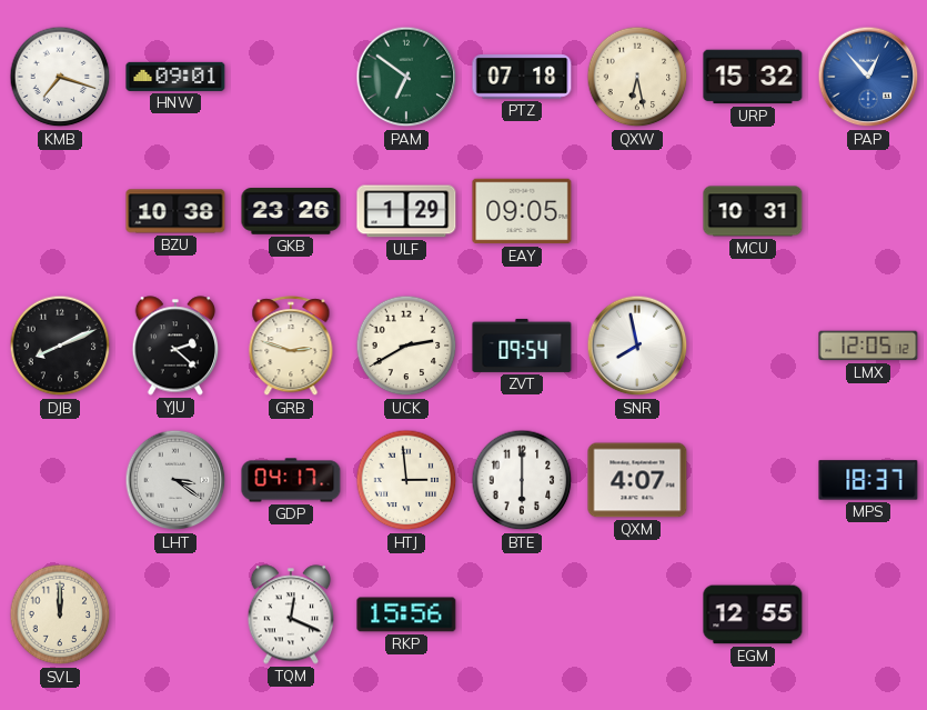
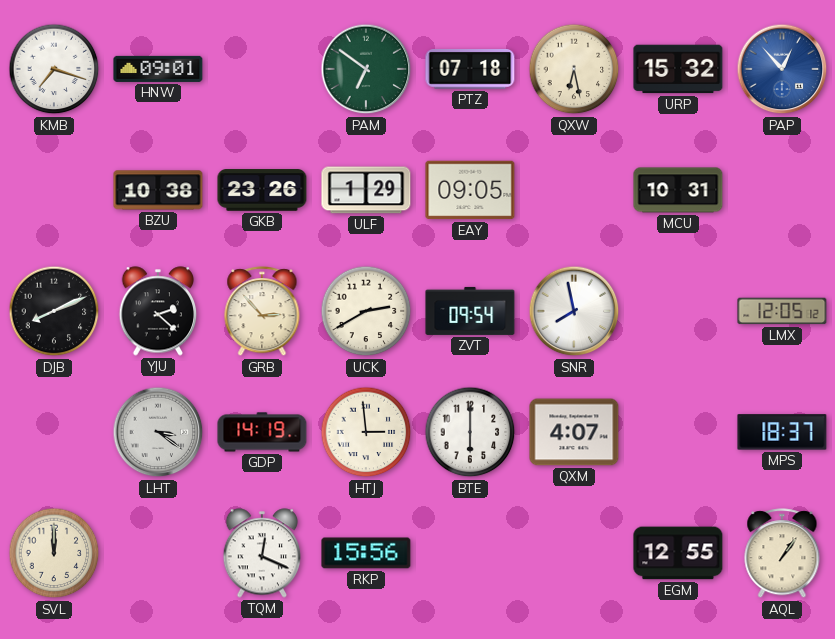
GRB: 2:48 -> 2:53
GDP: 04:17 -> 14:19
AQL: none -> 1:06
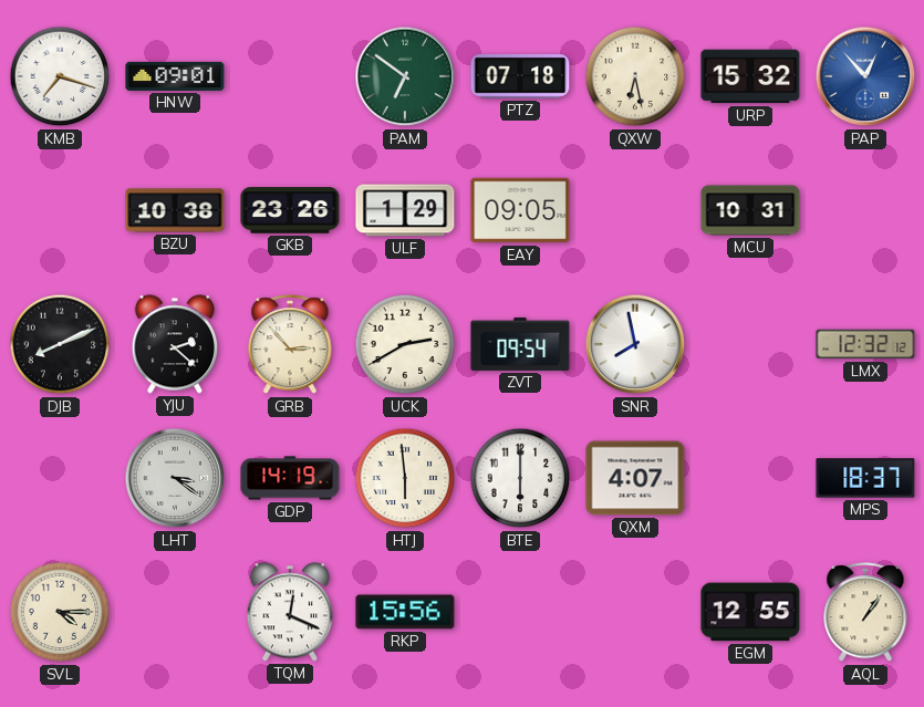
LMX: 12:05 -> 12:32
HTJ: 2:59 -> 5:59
SVL: 12:00 -> 4:15
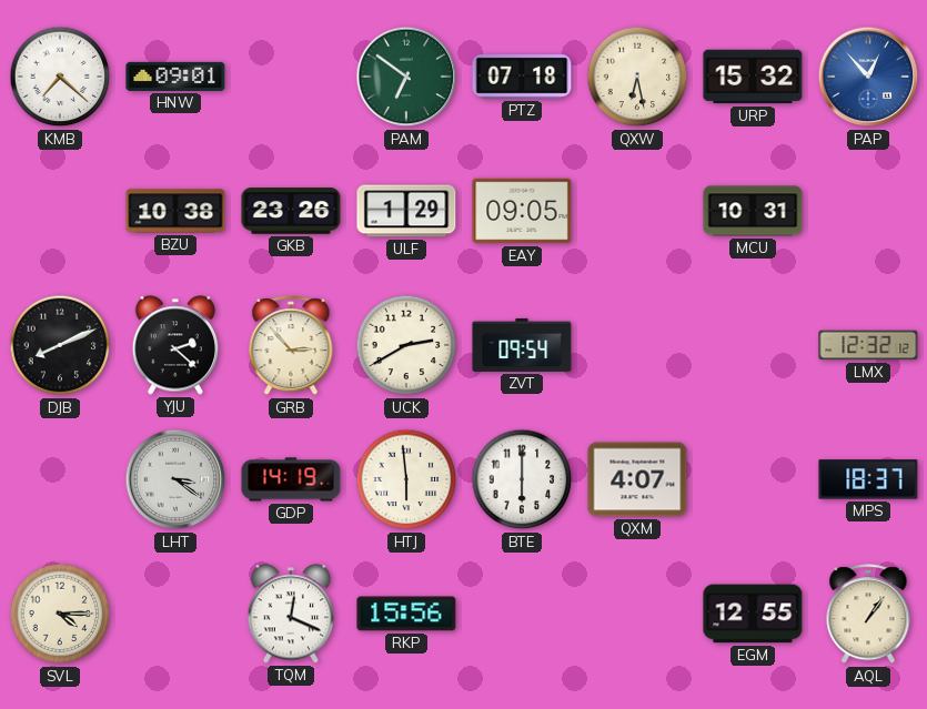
KMB: 7:18 -> 7:22
SNR: 7:58 -> none
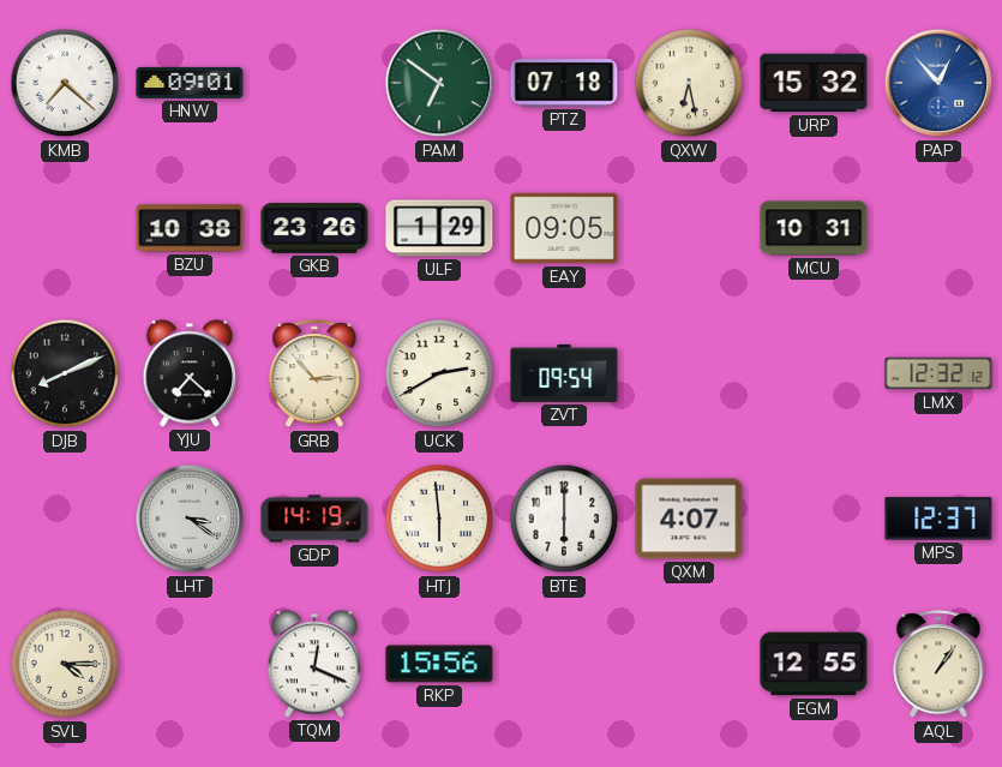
YJU: 2:22 -> 7:22
MPS: 18:37 -> 12:37
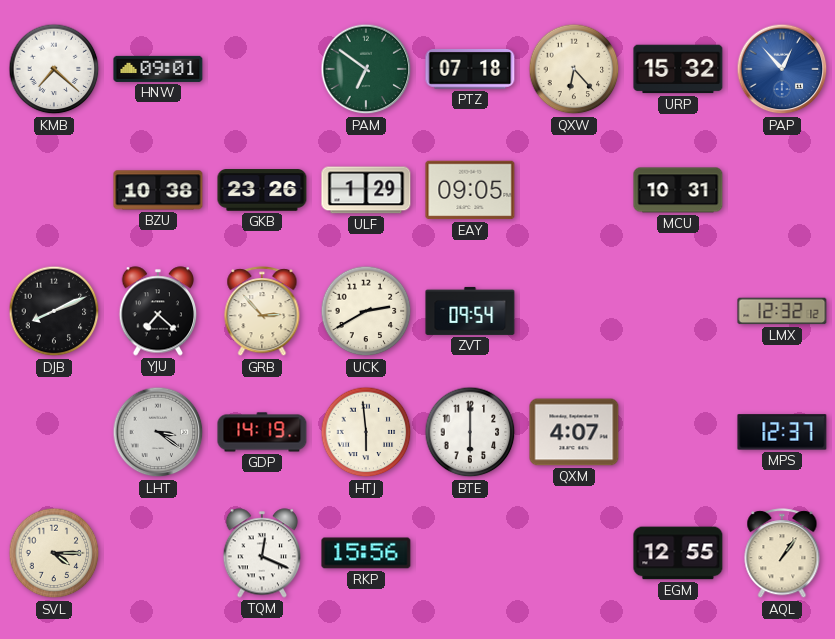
QXW: 6:28 -> 6:23
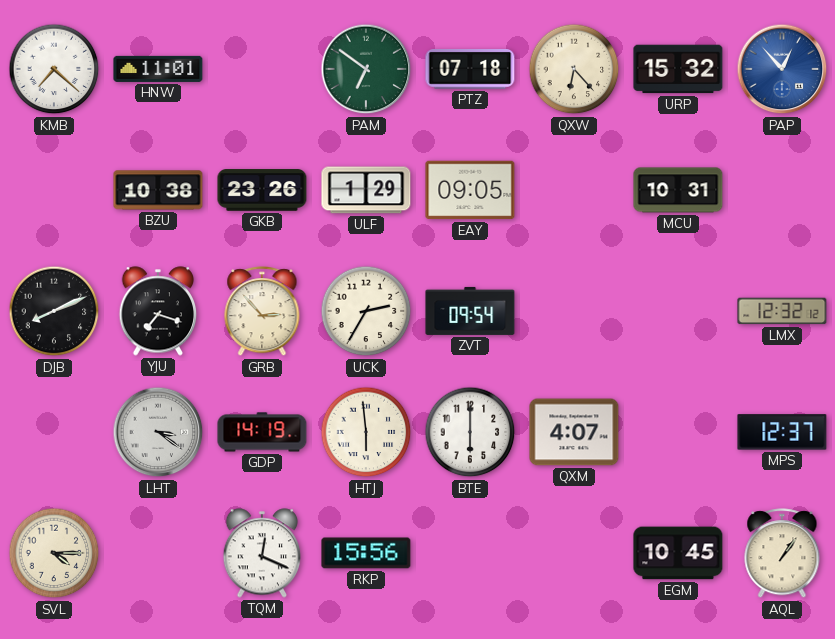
HNW: 09:01 -> 11:01
YJU: 7:22 -> 7:18
UCK: 2:40 -> 2:35
EGM: 12:55 -> 10:45
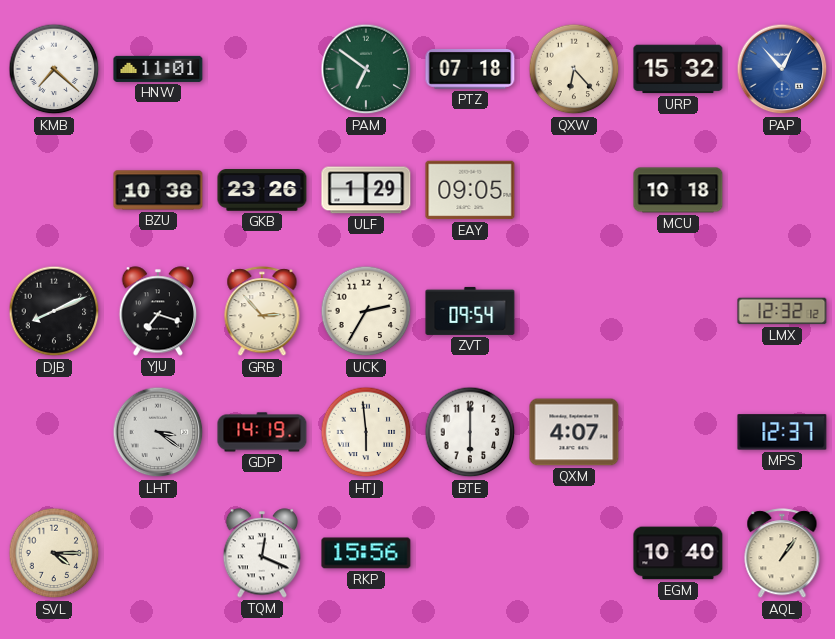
MCU: 10:31 -> 10:18
EGM: 10:45 -> 10:40
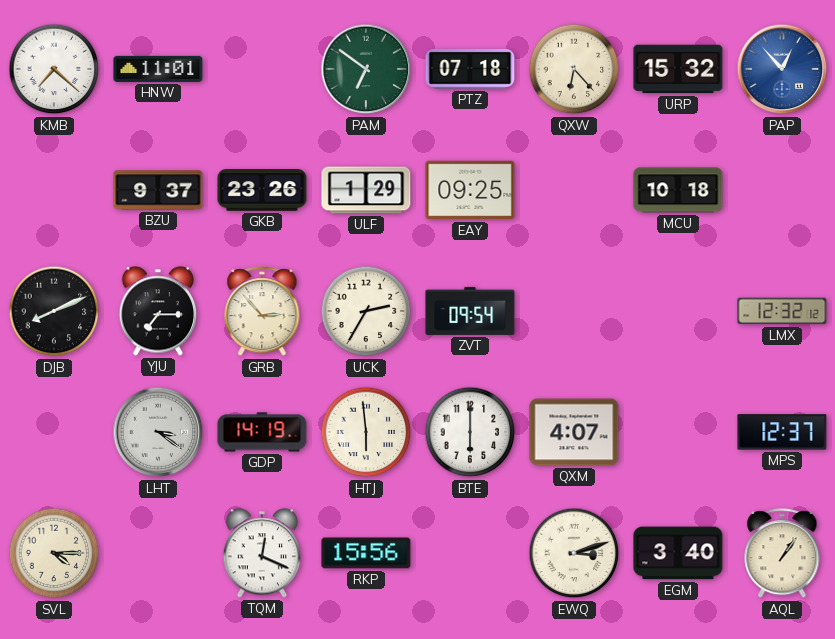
BZU: 10:38 -> 9:37
EAY: 09:05 -> 09:25
YJU: 7:18 -> 7:15
EWQ: none -> 3:12
EGM: 10:40 -> 3:40
